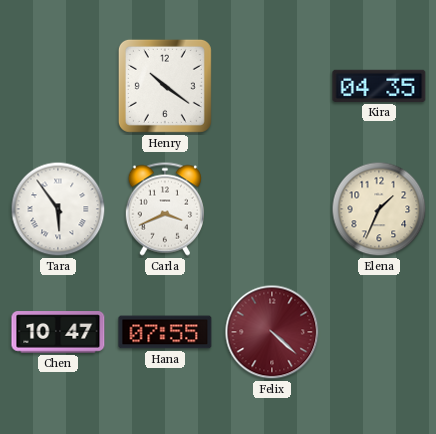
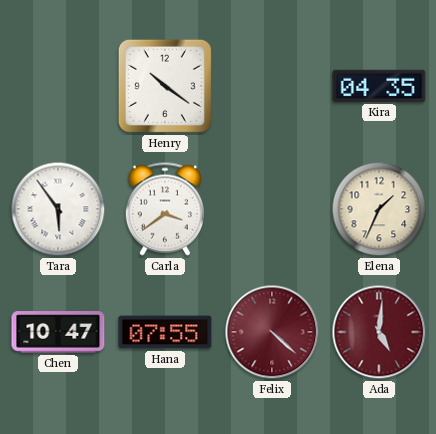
Carla: 3:41 -> 3:39
Ada: none -> 5:01
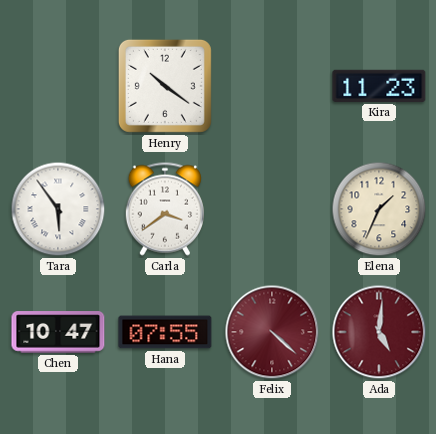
Kira: 04:35 -> 11:23
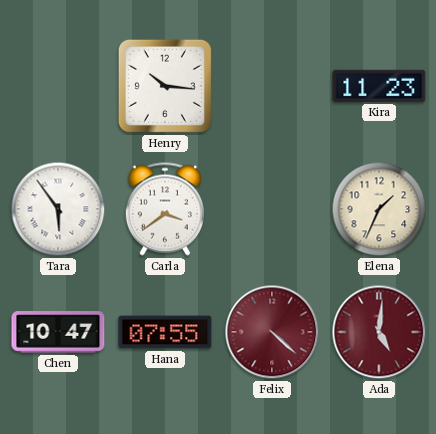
Henry: 10:21 -> 10:16
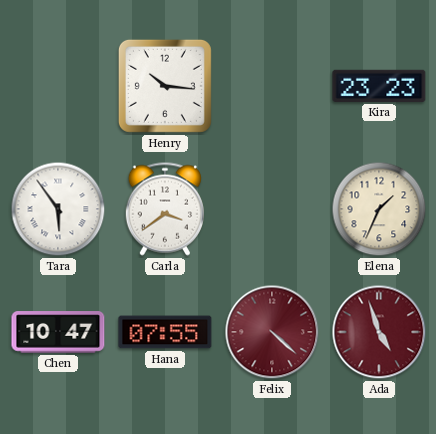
Kira: 11:23 -> 23:23
Ada: 5:01 -> 4:57
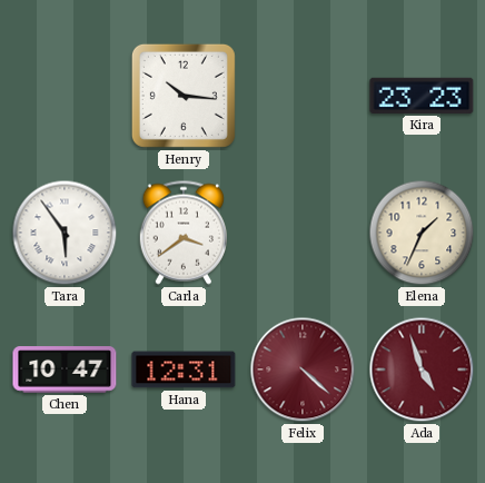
Hana: 07:55 -> 12:31
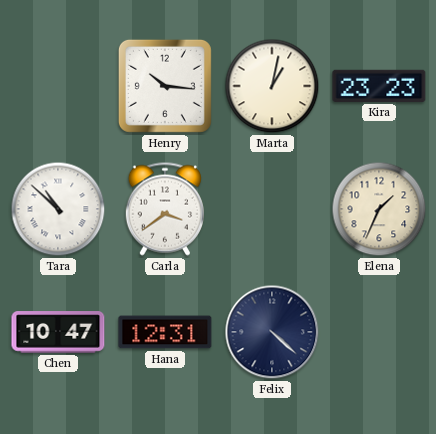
Marta: none -> 1:02
Tara: 5:54 -> 10:52
Felix dial: burgundy -> navy
Ada: 4:57 -> none
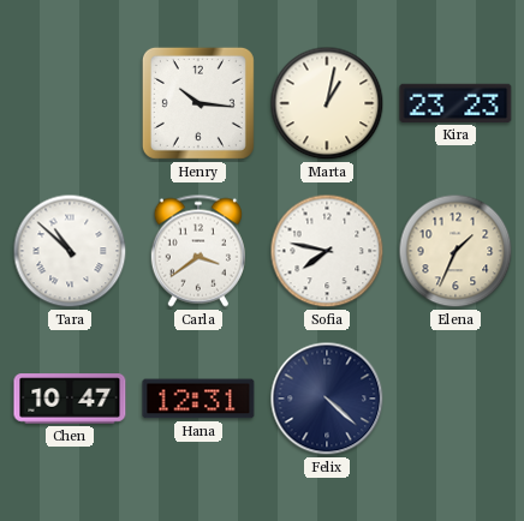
Sofia: none -> 7:47
